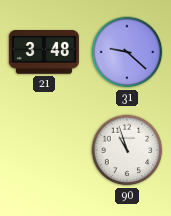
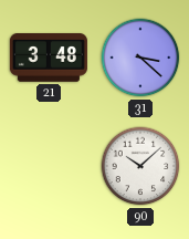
31: 9:22 -> 3:22
90: 10:57 -> 10:08
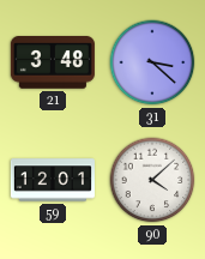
59: none -> 12:01
90: 10:08 -> 4:08
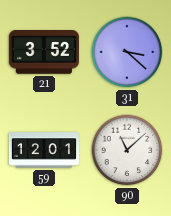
21: 3:48 -> 3:52
90: 4:08 -> 11:08
